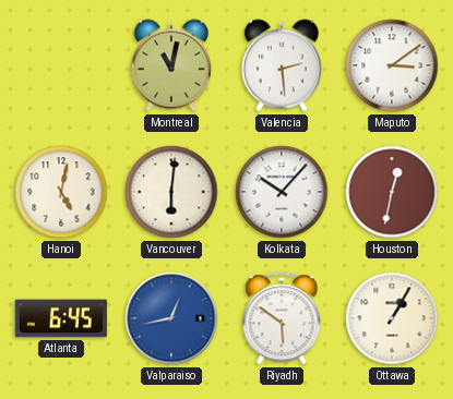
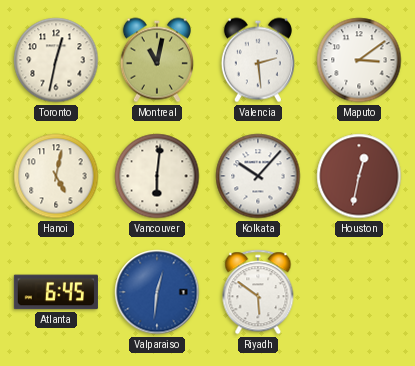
Toronto: none -> 12:32
Valparaiso: 12:43 -> 12:31
Ottawa: 1:05 -> none
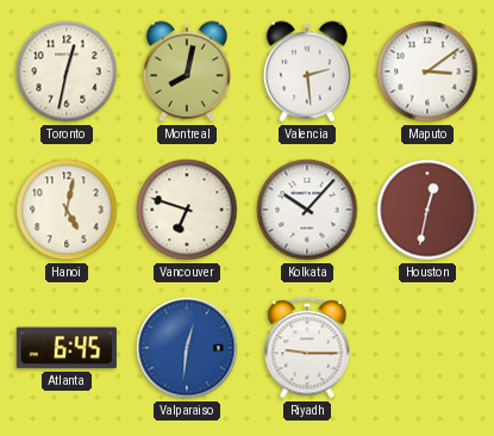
Montreal: 11:02 -> 8:02
Vancouver: 6:01 -> 6:48
Riyadh: 5:51 -> 9:15
